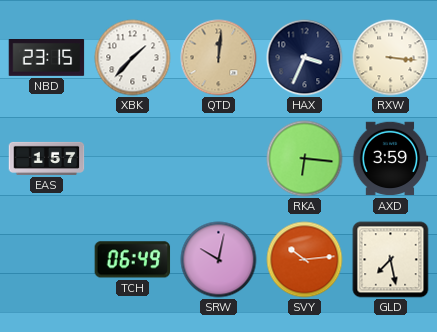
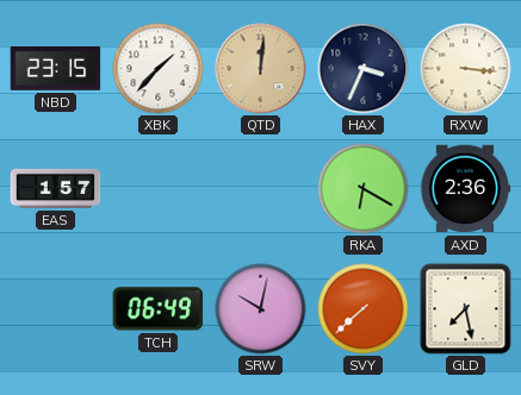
RKA: 6:16 -> 6:20
AXD: 3:59 -> 2:36
SVY: 10:14 -> 7:38
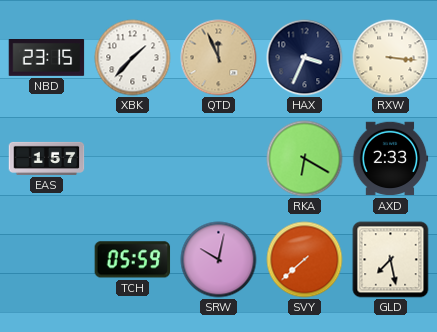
QTD: 12:01 -> 11:56
AXD: 2:36 -> 2:33
TCH: 06:49 -> 05:59
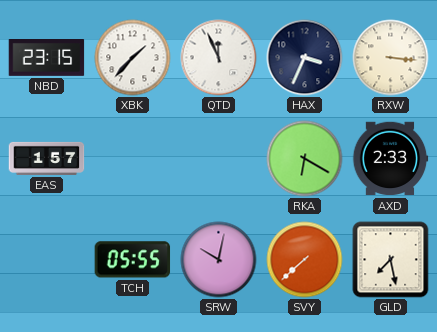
QTD dial: champagne -> white
TCH: 05:59 -> 05:55
